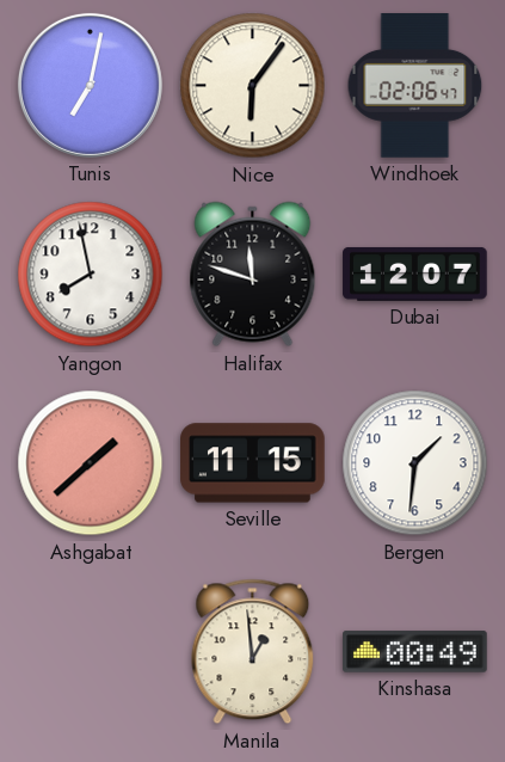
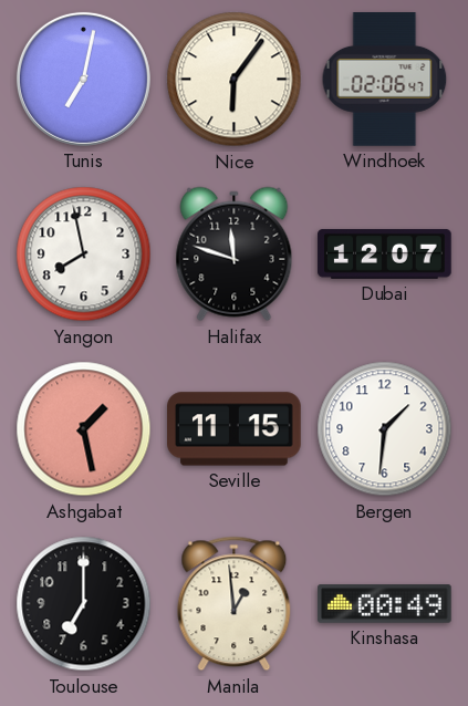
Ashgabat: 1:38 -> 1:28
Toulouse: none -> 7:00
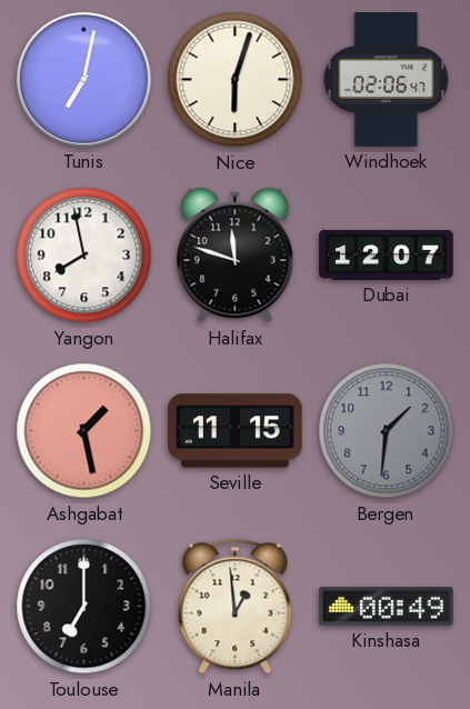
Nice: 6:06 -> 6:03
Bergen dial: white -> grey
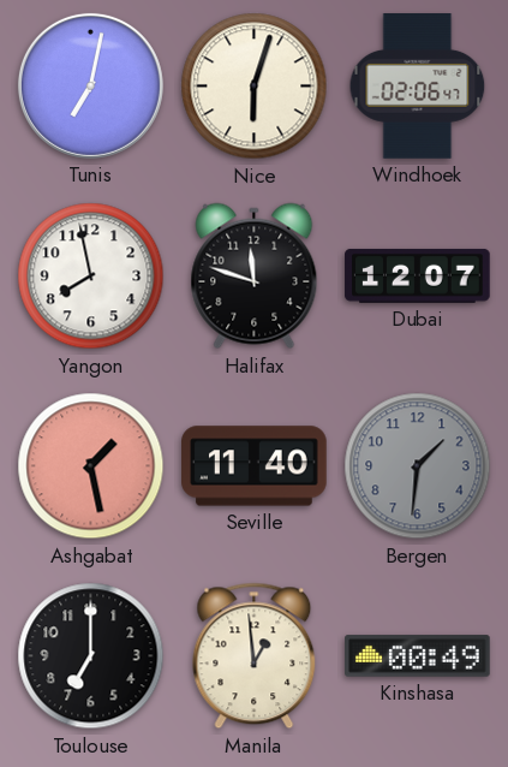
Seville: 11:15 -> 11:40
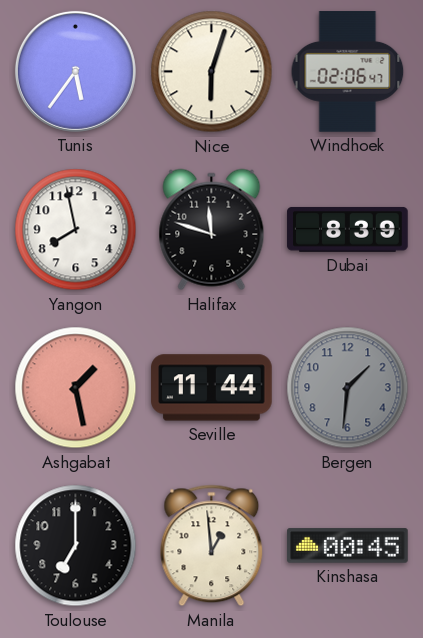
Tunis: 7:02 -> 5:36
Dubai: 12:07 -> 8:39
Seville: 11:40 -> 11:44
Kinshasa: 00:49 -> 00:45
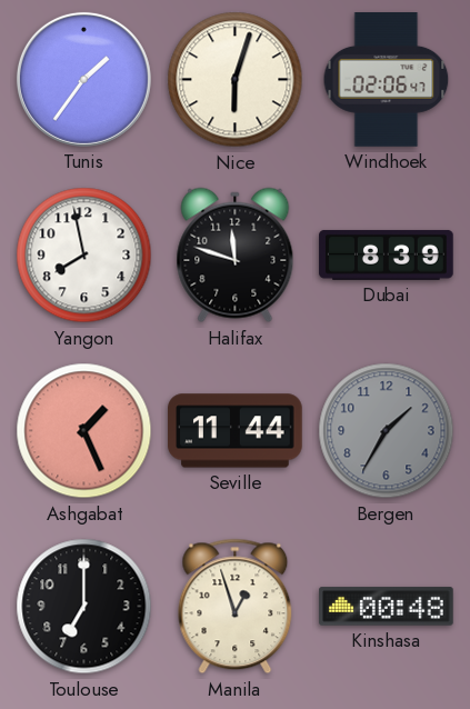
Tunis: 5:36 -> 1:36
Ashgabat: 1:28 -> 1:26
Bergen: 1:31 -> 1:35
Manila: 12:59 -> 12:57
Kinshasa: 00:45 -> 00:48
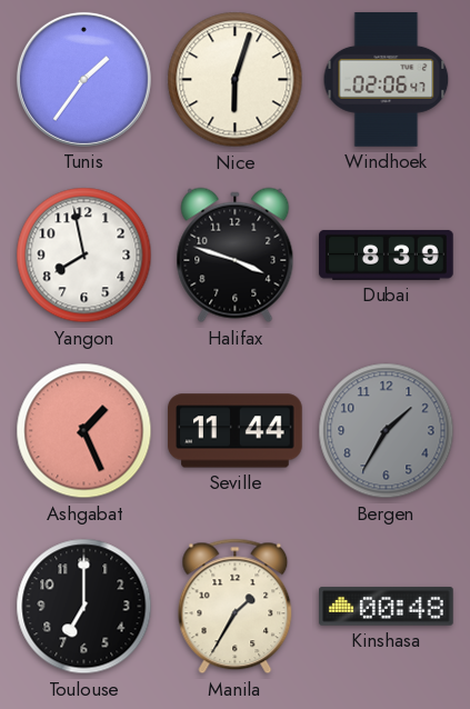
Halifax: 11:48 -> 3:48
Manila: 12:57 -> 1:35
